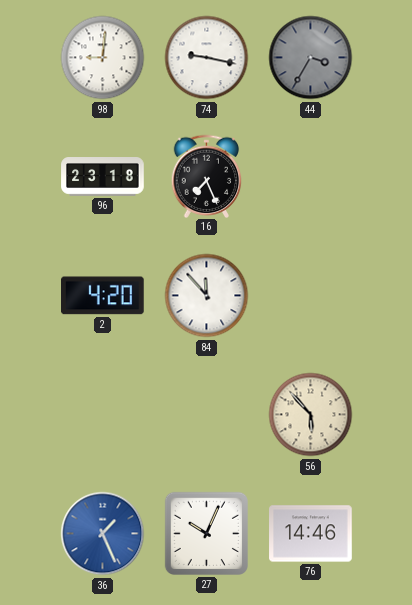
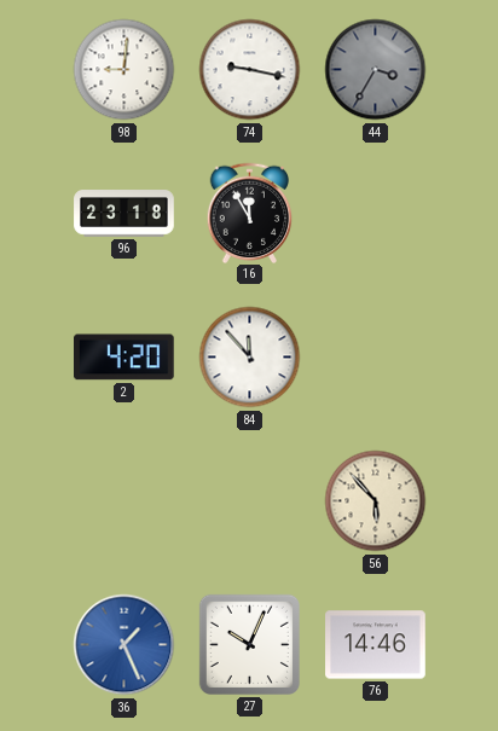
16: 7:26 -> 11:55
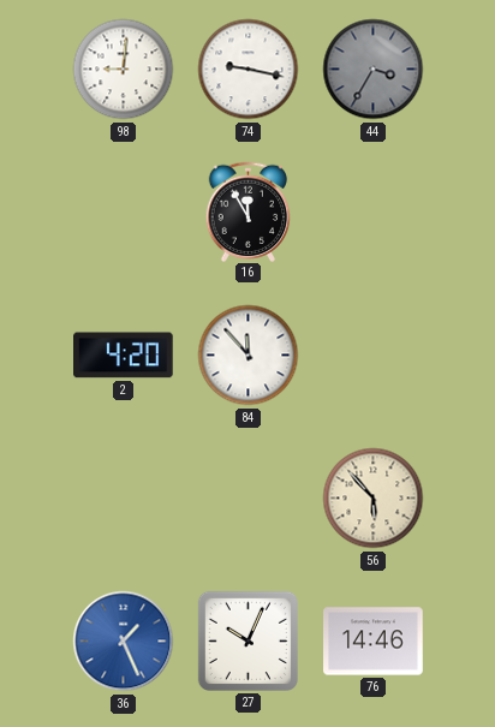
96: 23:18 -> none
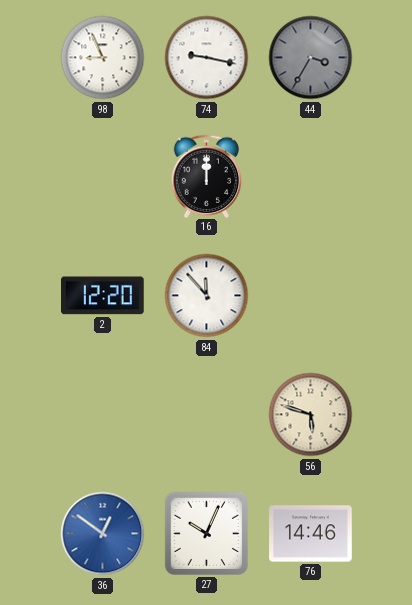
98: 9:01 -> 8:56
16: 11:55 -> 12:00
2: 4:20 -> 12:20
56: 5:53 -> 5:48
36: 1:26 -> 12:51
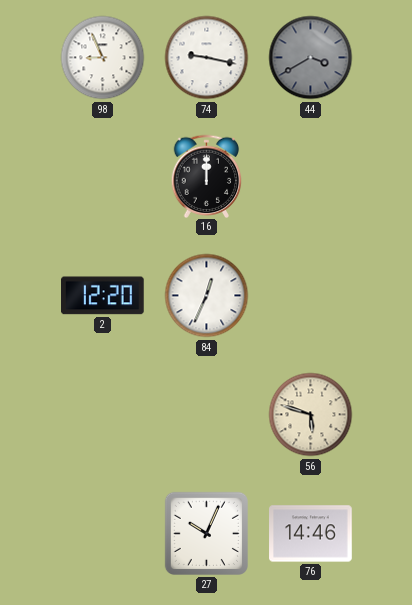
44: 3:35 -> 3:40
84: 11:53 -> 12:34
36: 12:51 -> none
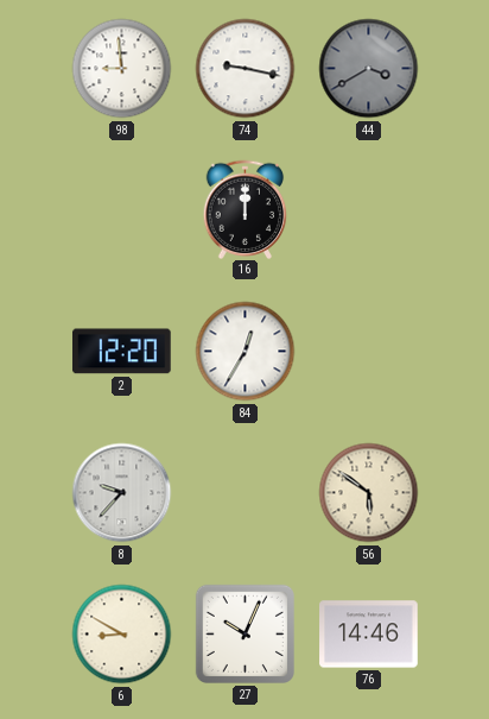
98: 8:56 -> 8:59
84: 12:34 -> 12:35
8: none -> 9:37
56: 5:48 -> 5:51
6: none -> 8:50
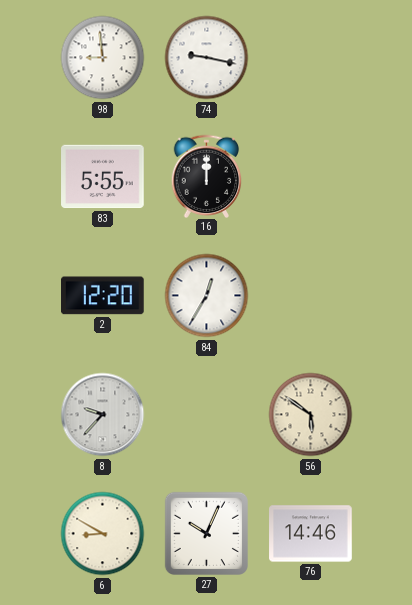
44: 3:40 -> none
83: none -> 5:55
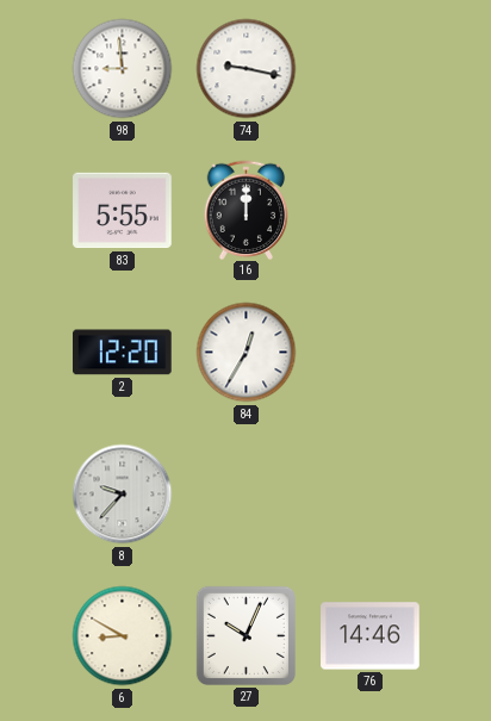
56: 5:51 -> none
